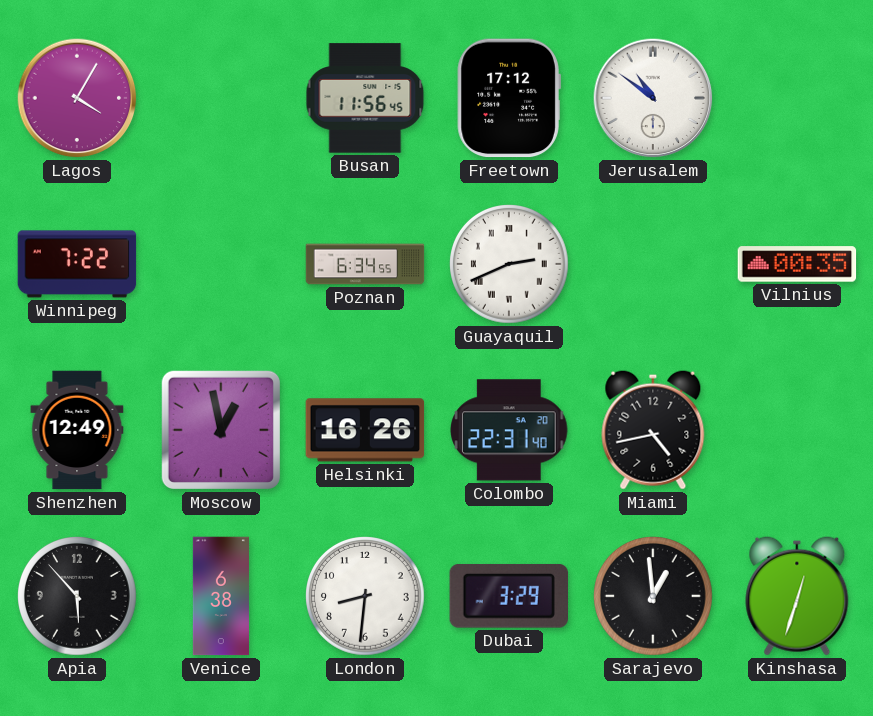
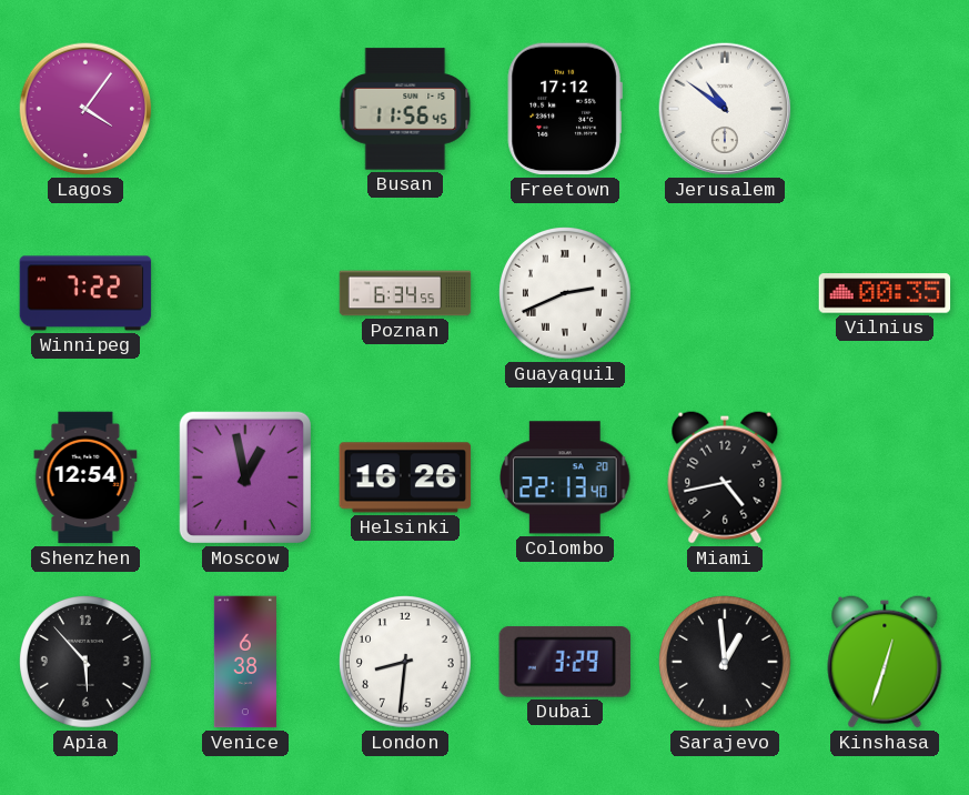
Lagos: 4:05 -> 4:06
Shenzhen: 12:49 -> 12:54
Colombo: 22:31 -> 22:13
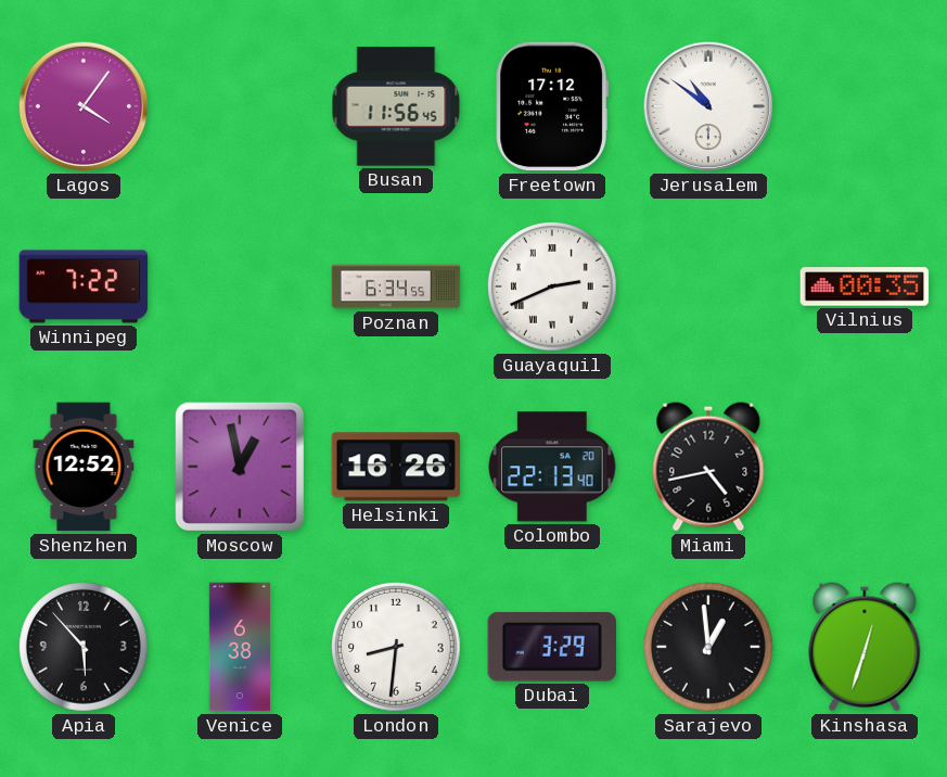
Shenzhen: 12:54 -> 12:52
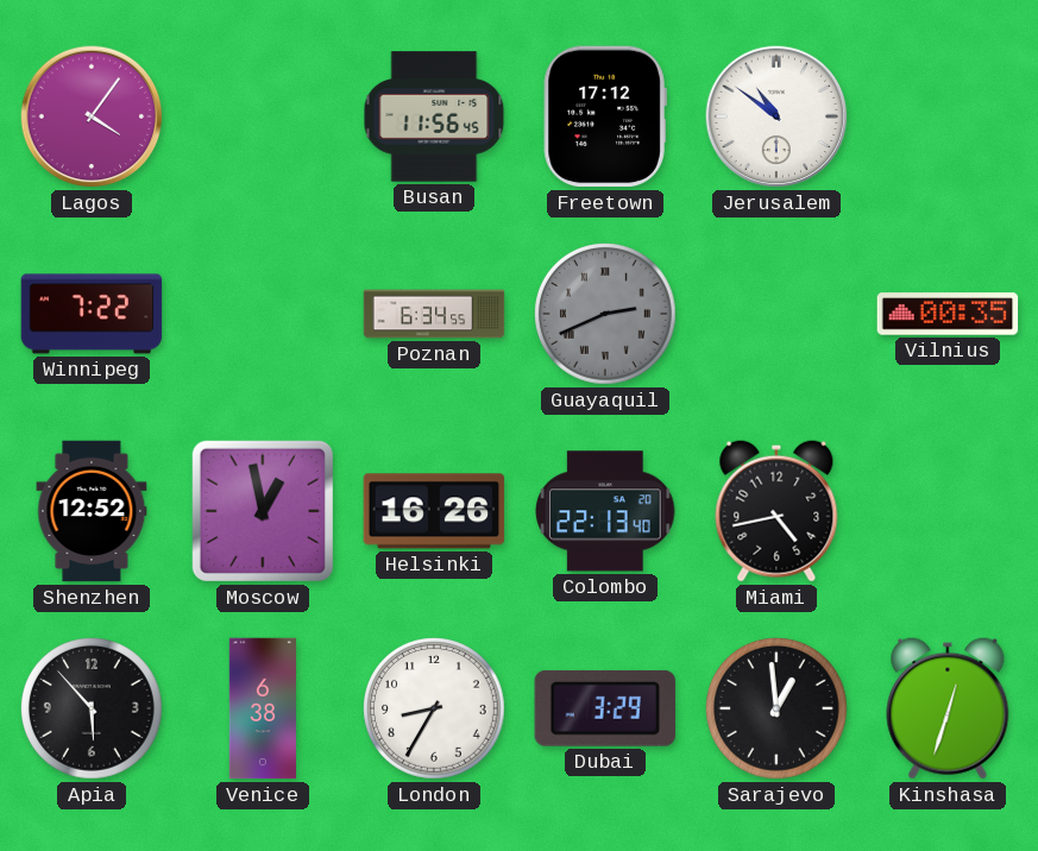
Guayaquil dial: white -> grey
London: 8:31 -> 8:35
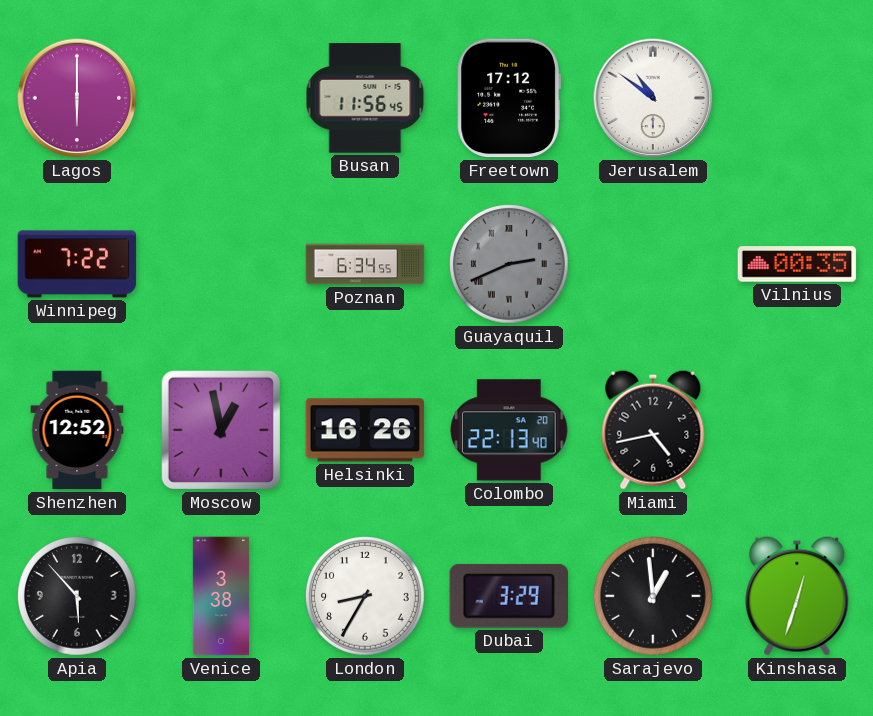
Lagos: 4:06 -> 6:00
Venice: 6:38 -> 3:38
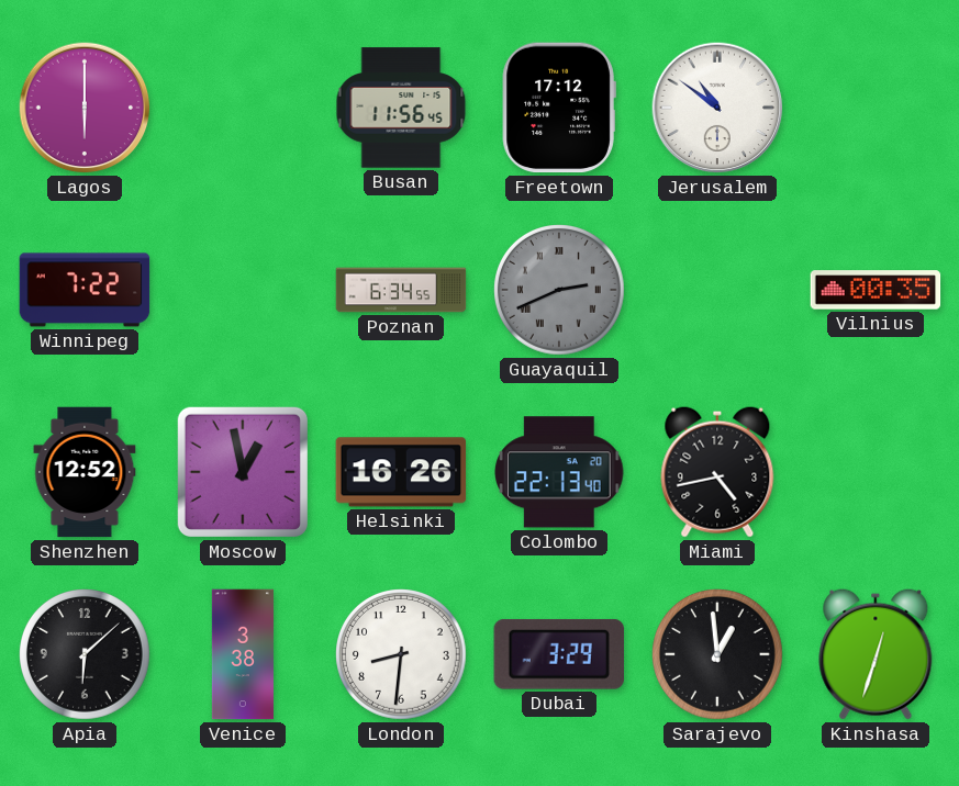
Apia: 5:53 -> 6:08
London: 8:35 -> 8:31
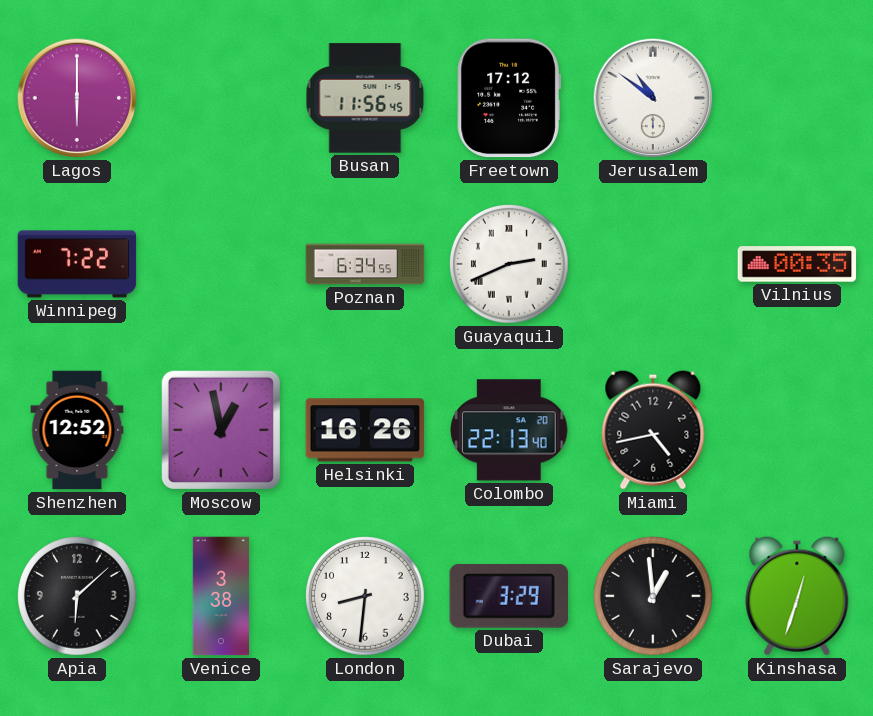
Guayaquil dial: grey -> white
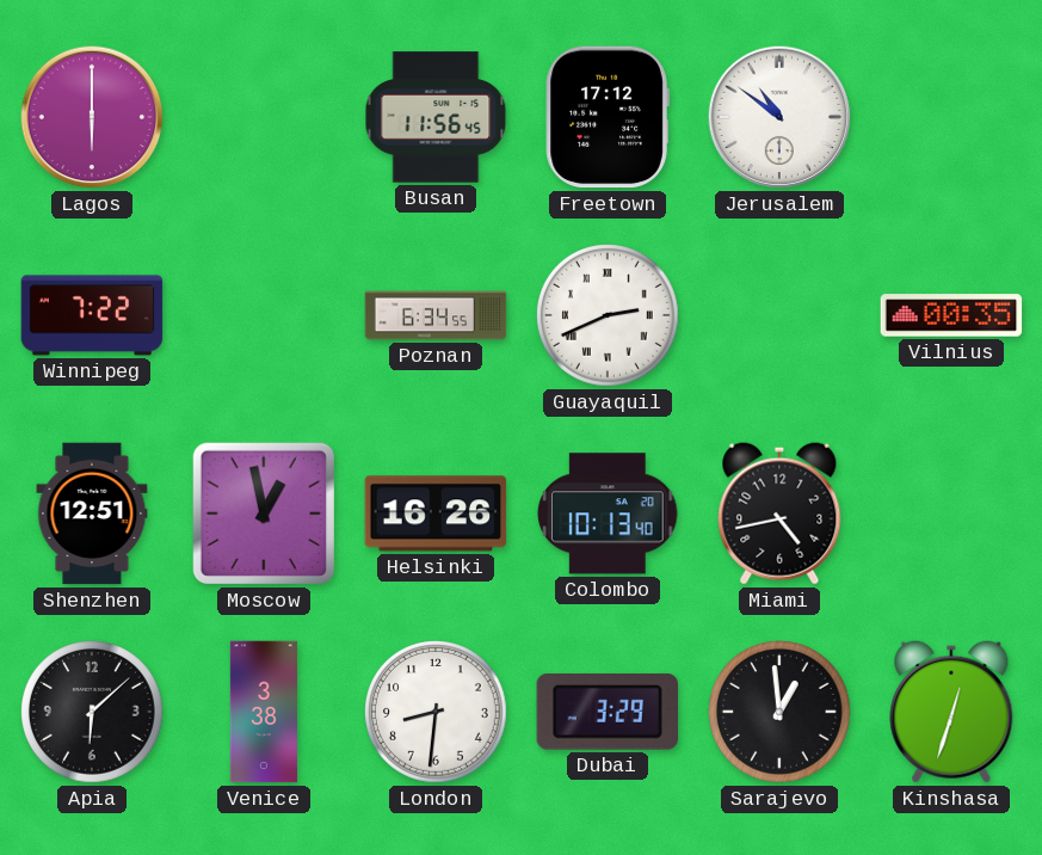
Shenzhen: 12:52 -> 12:51
Colombo: 22:13 -> 10:13
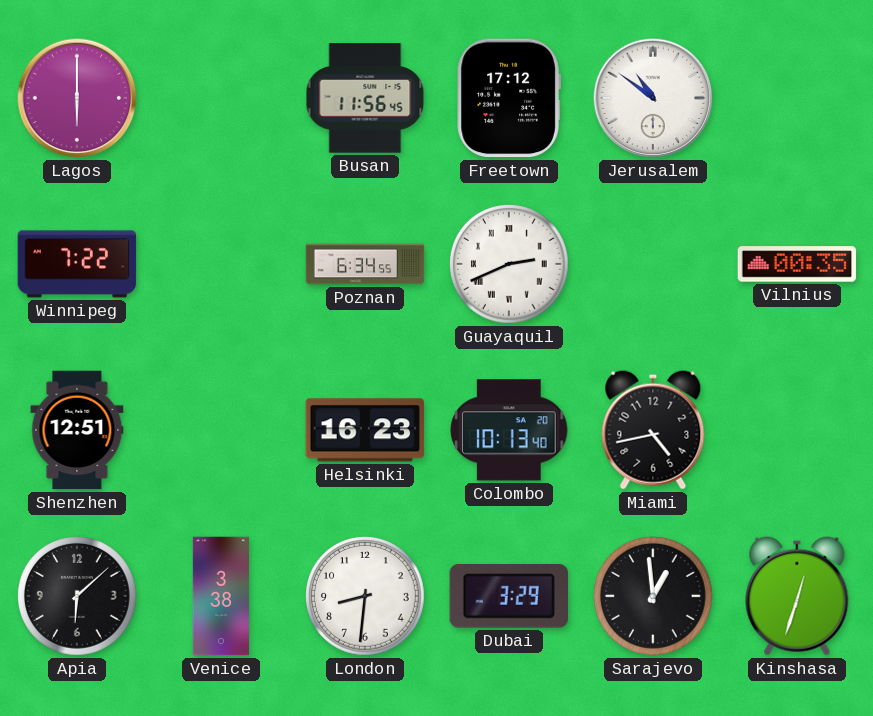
Moscow: 12:58 -> none
Helsinki: 16:26 -> 16:23
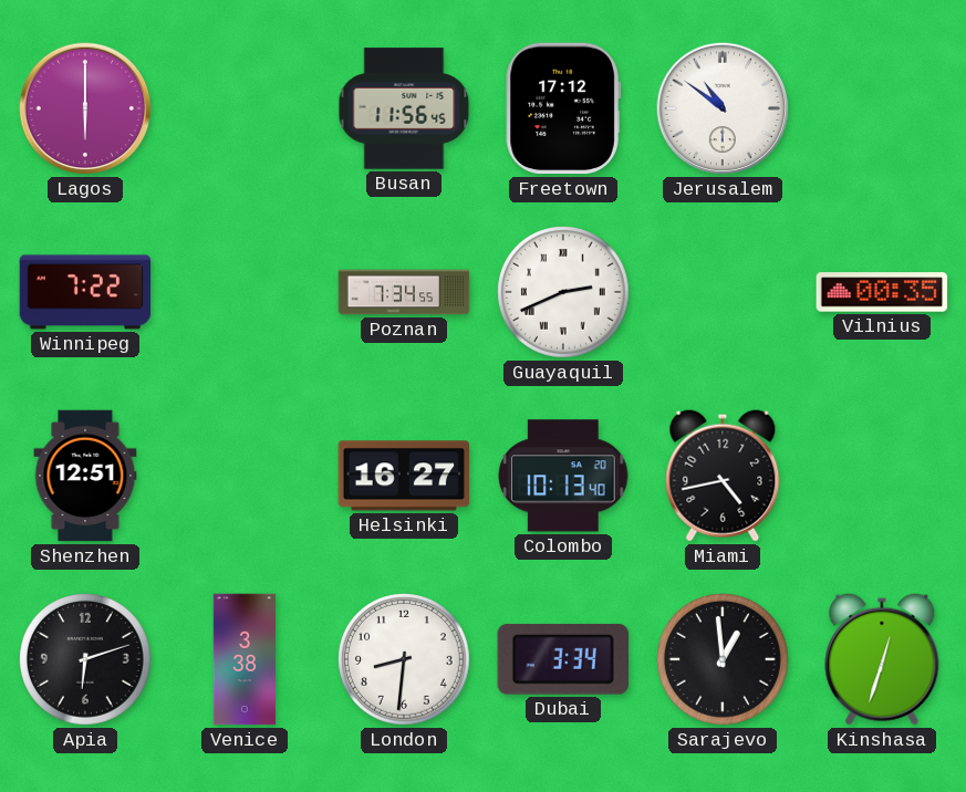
Poznan: 6:34 -> 7:34
Helsinki: 16:23 -> 16:27
Apia: 6:08 -> 6:12
Dubai: 3:29 -> 3:34
